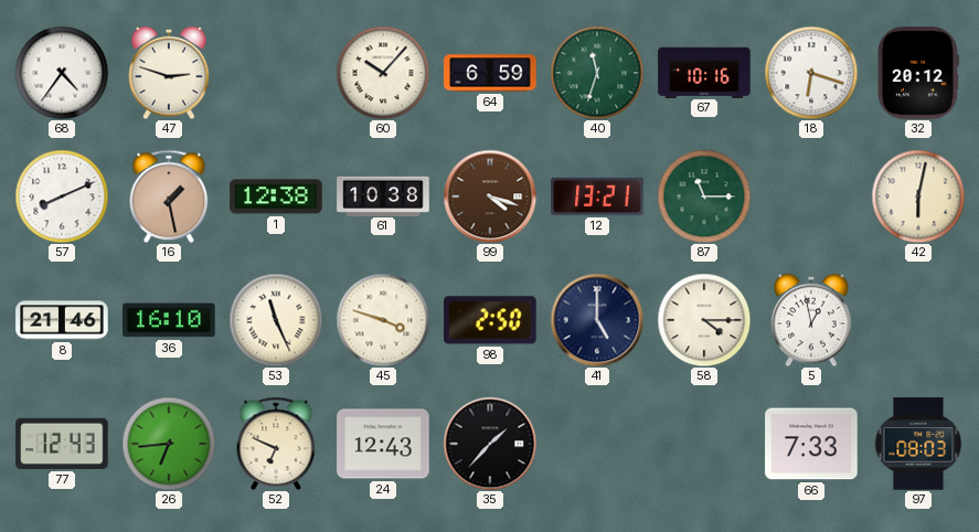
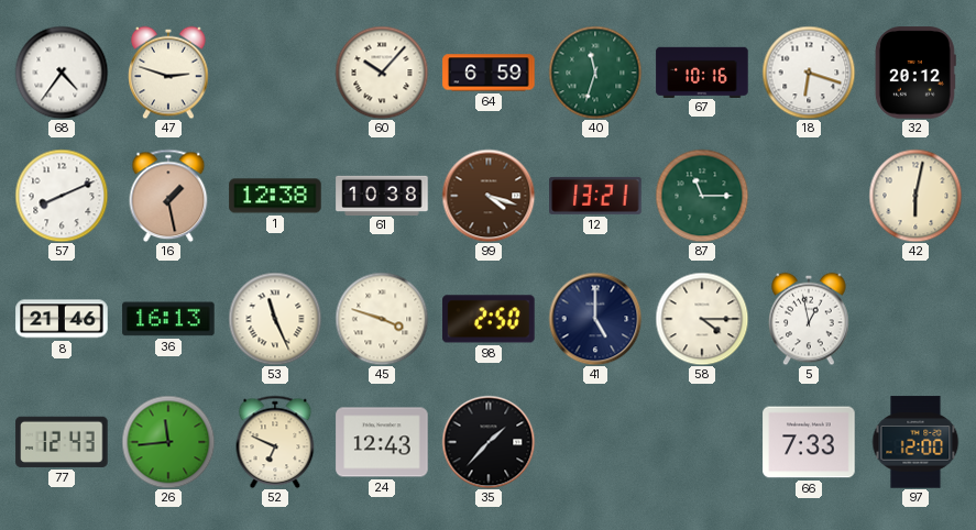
36: 16:10 -> 16:13
26: 6:44 -> 11:44
97: 08:03 -> 12:00
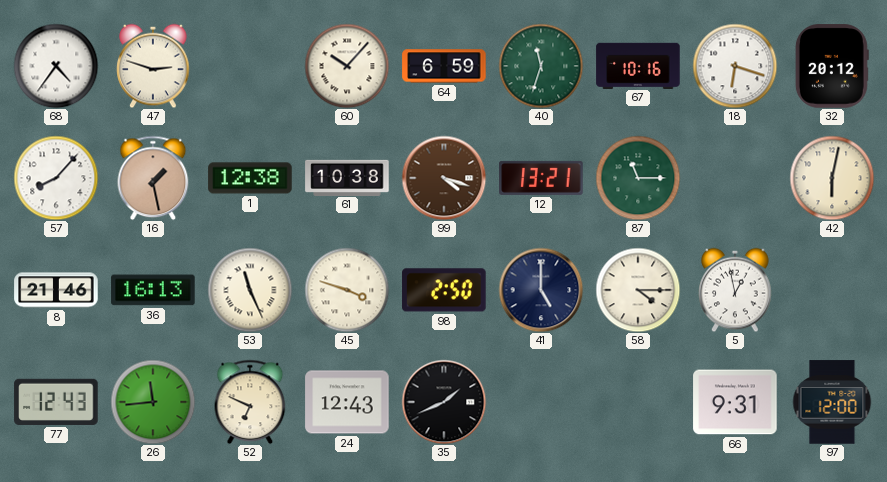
57: 8:11 -> 8:07
35: 1:37 -> 1:41
66: 7:33 -> 9:31
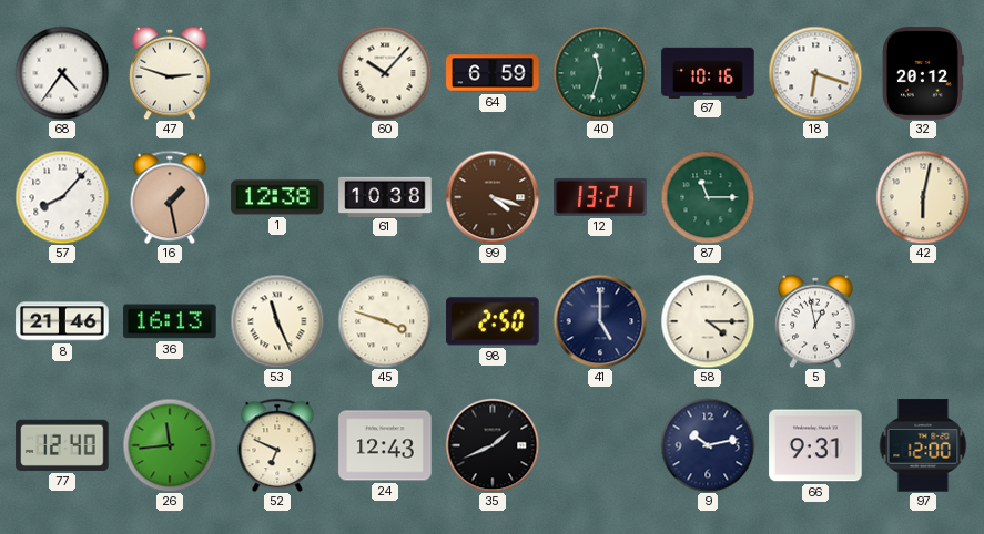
77: 12:43 -> 12:40
9: none -> 10:13
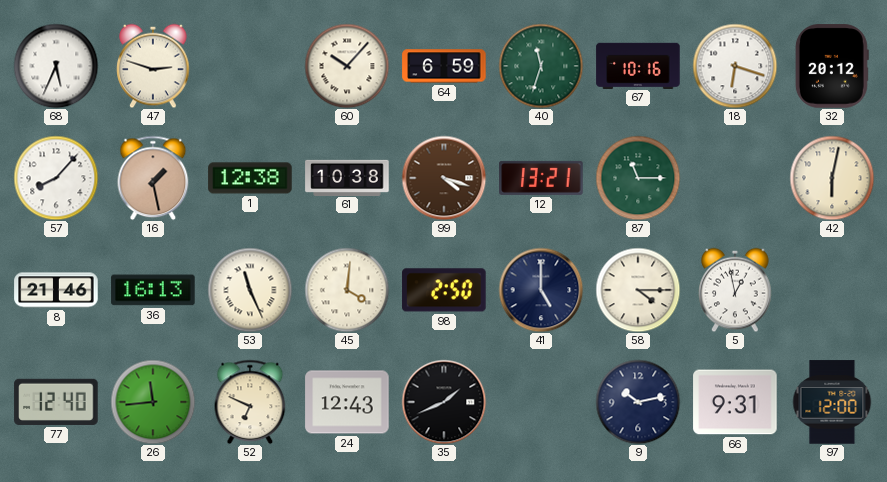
68: 4:36 -> 5:34
45: 3:48 -> 4:01
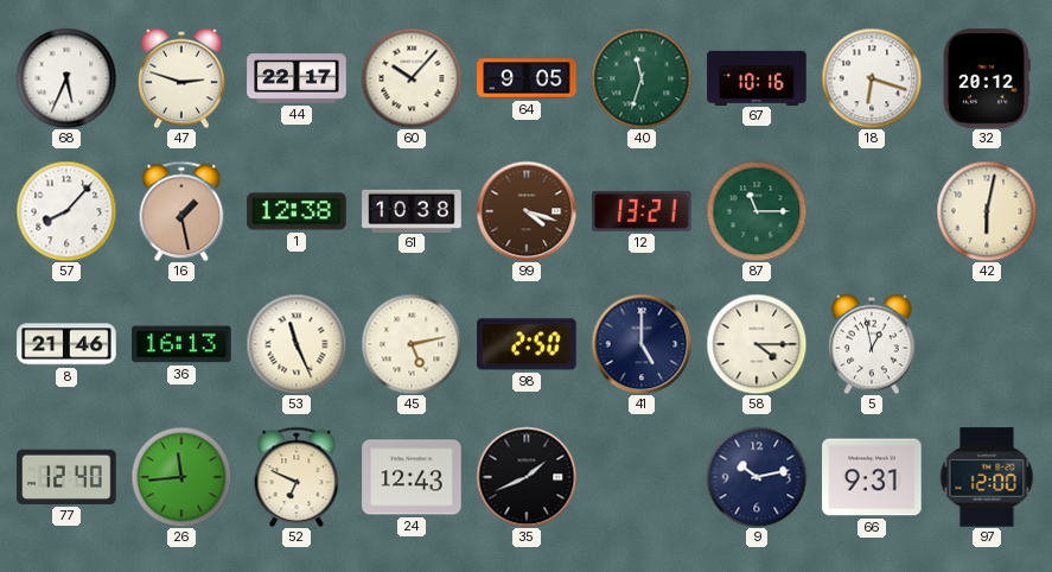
44: none -> 22:17
64: 6:59 -> 9:05
45: 4:01 -> 5:13
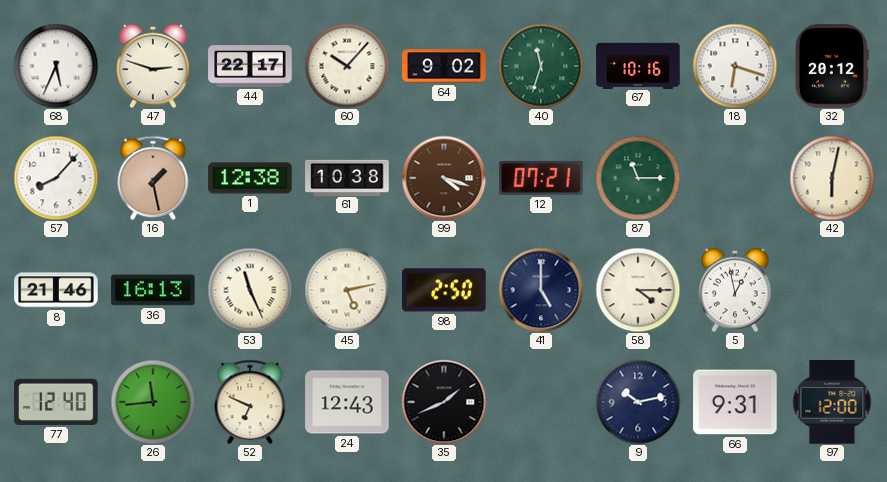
64: 9:05 -> 9:02
12: 13:21 -> 07:21
